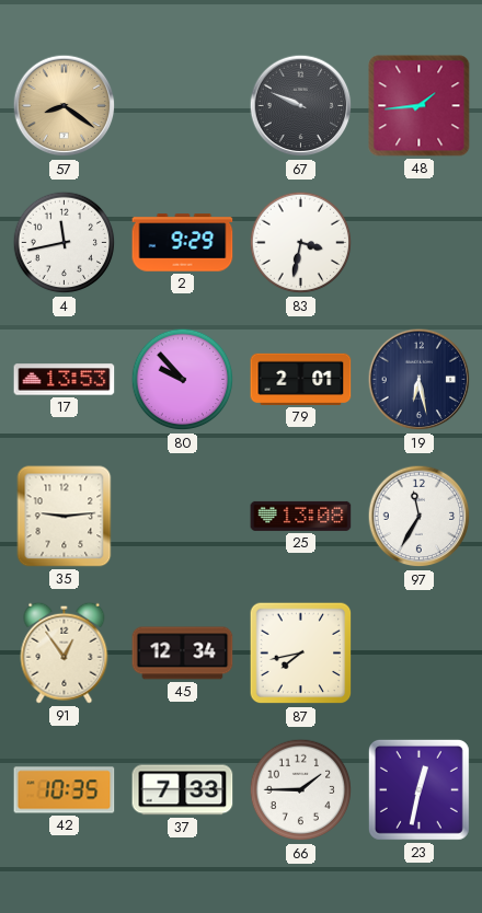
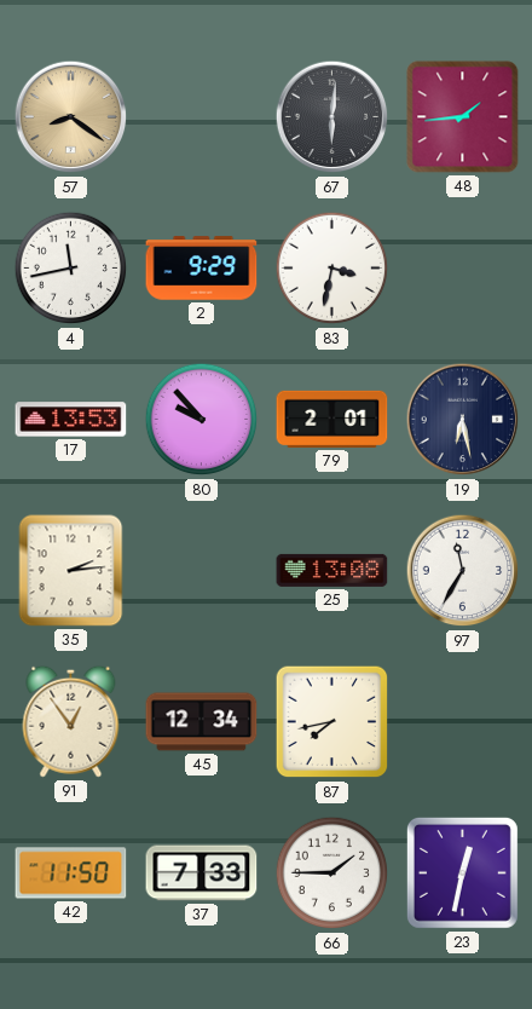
67: 9:49 -> 6:01
35: 9:14 -> 2:14
42: 10:35 -> 11:50
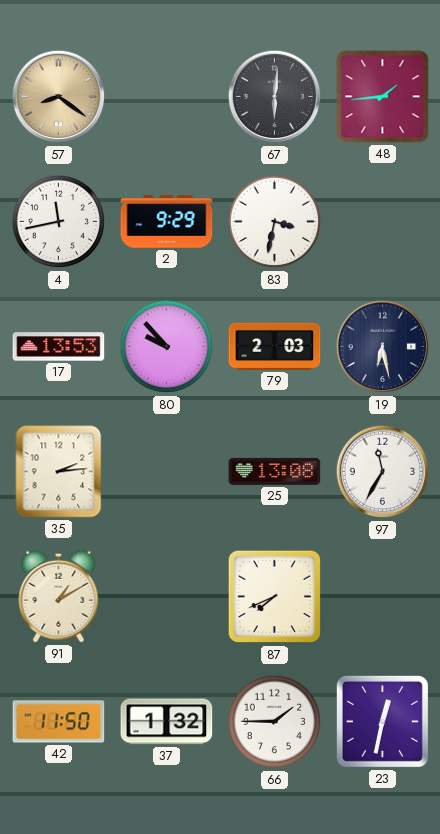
79: 2:01 -> 2:03
91: 12:54 -> 1:10
45: 12:34 -> none
87: 7:43 -> 7:41
37: 7:33 -> 1:32
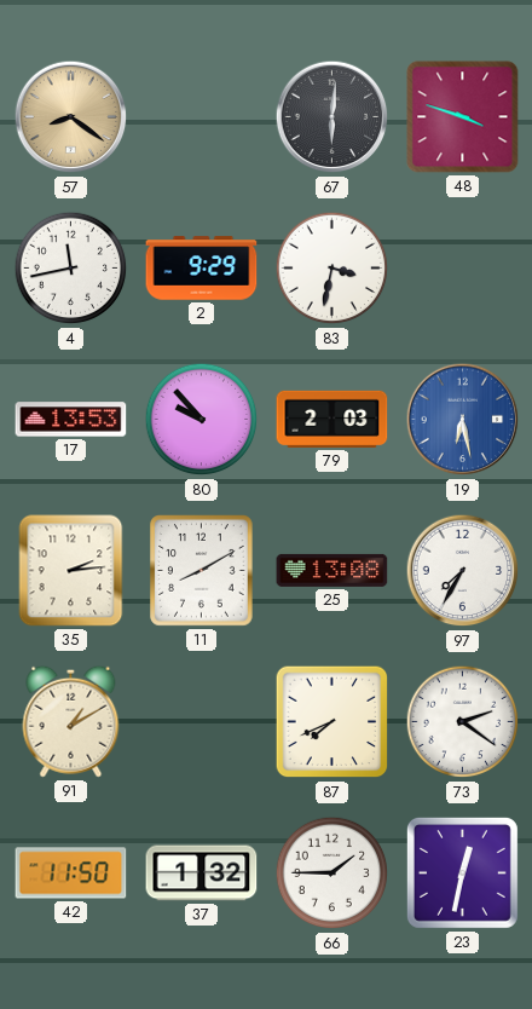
48: 1:44 -> 3:48
19 dial: navy -> blue
11: none -> 8:10
97: 11:35 -> 7:35
73: none -> 2:21
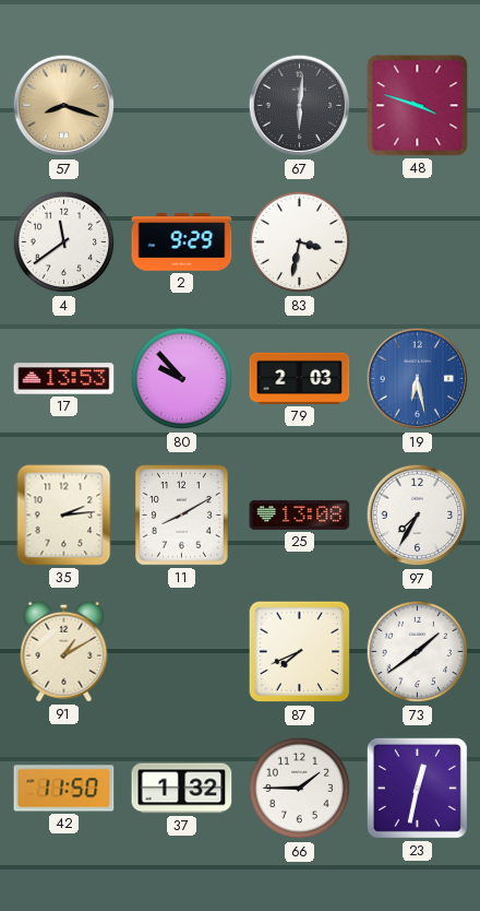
57: 8:21 -> 8:18
4: 11:43 -> 11:39
73: 2:21 -> 1:39
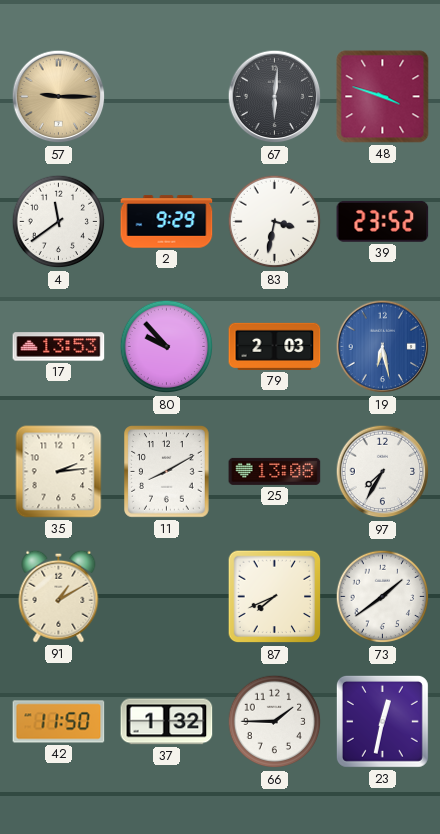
57: 8:18 -> 9:15
39: none -> 23:52
